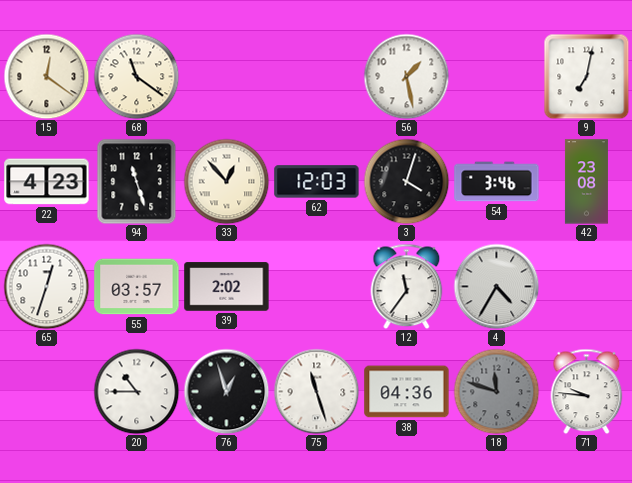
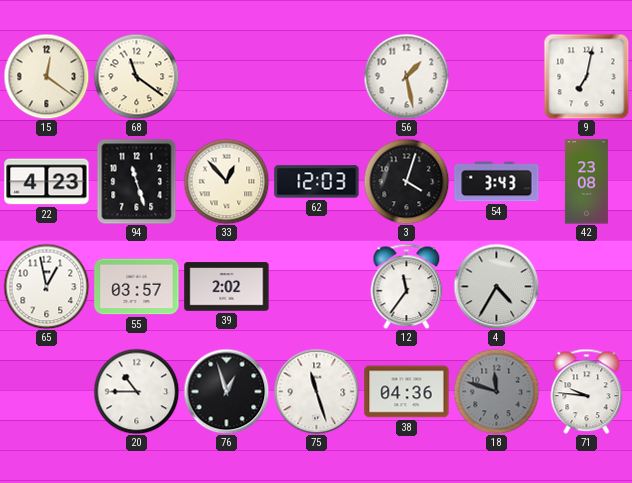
54: 3:46 -> 3:43
65: 12:33 -> 12:58
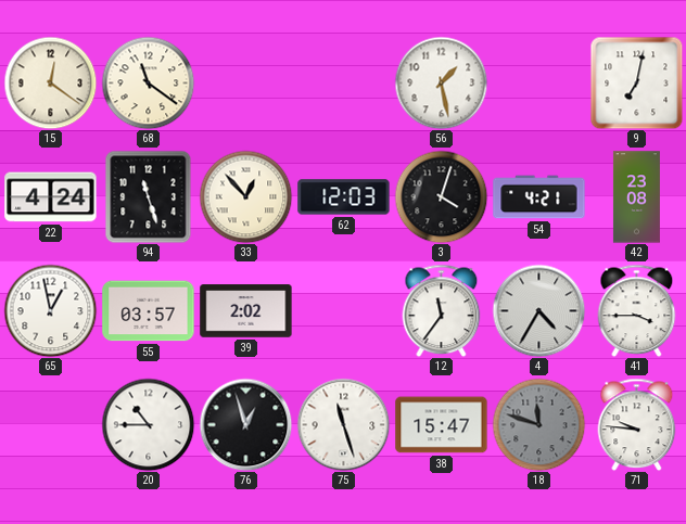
22: 4:23 -> 4:24
54: 3:43 -> 4:21
41: none -> 3:45
38: 04:36 -> 15:47
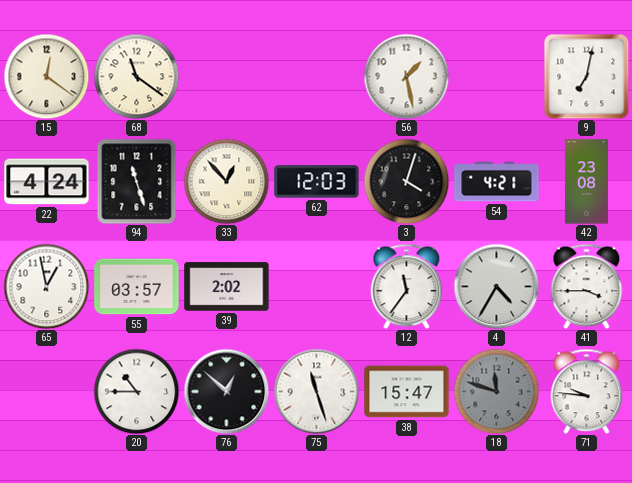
76: 12:57 -> 12:52
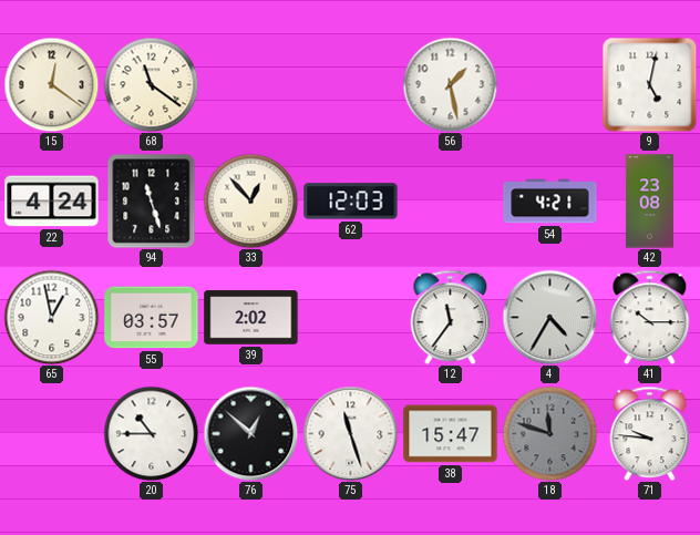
9: 7:02 -> 5:02
3: 4:03 -> none
41: 3:45 -> 10:15
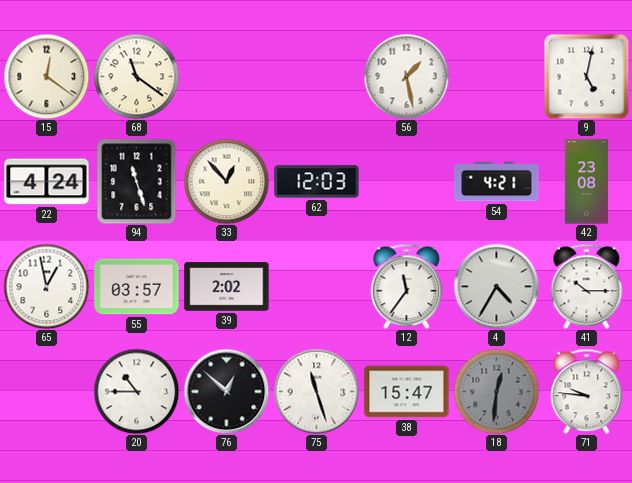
18: 11:48 -> 12:31
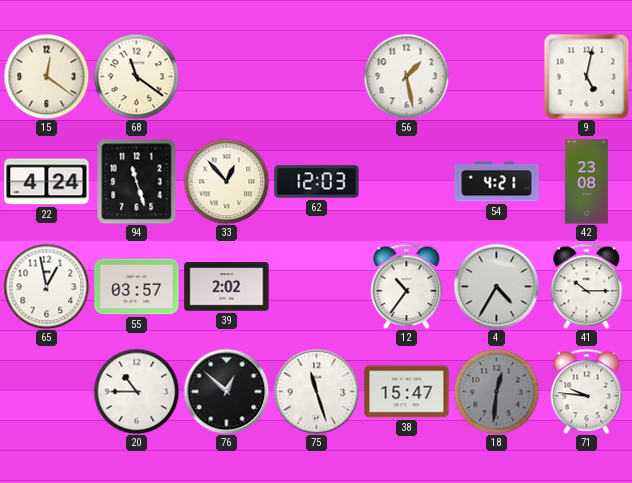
12: 11:36 -> 10:36
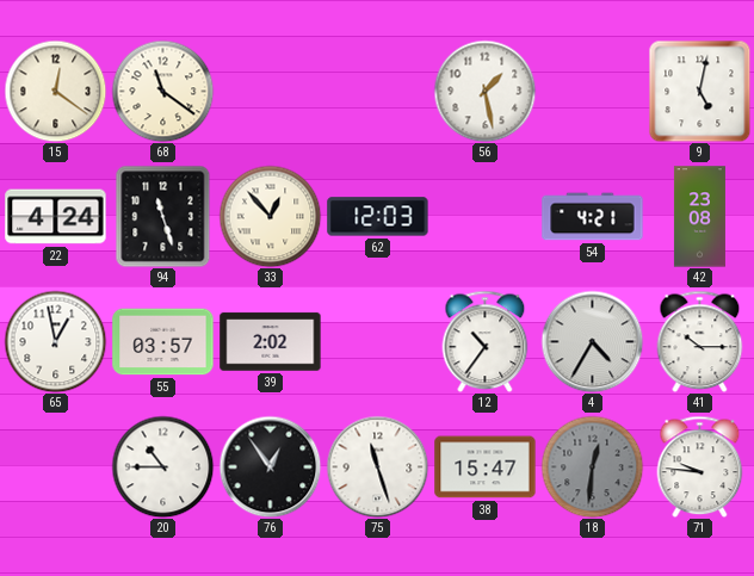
76: 12:52 -> 12:54
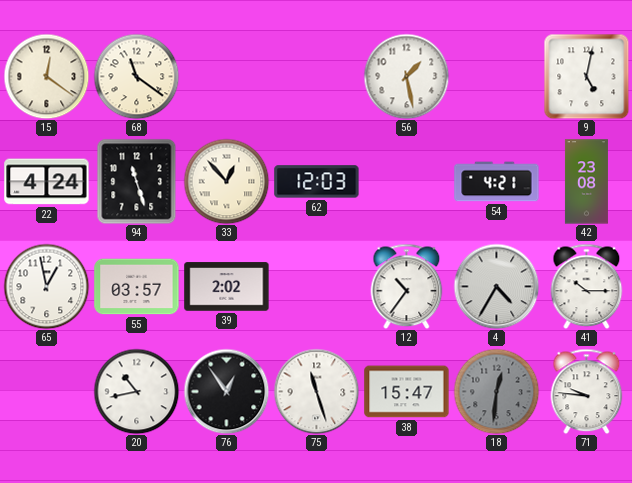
20: 10:45 -> 10:43
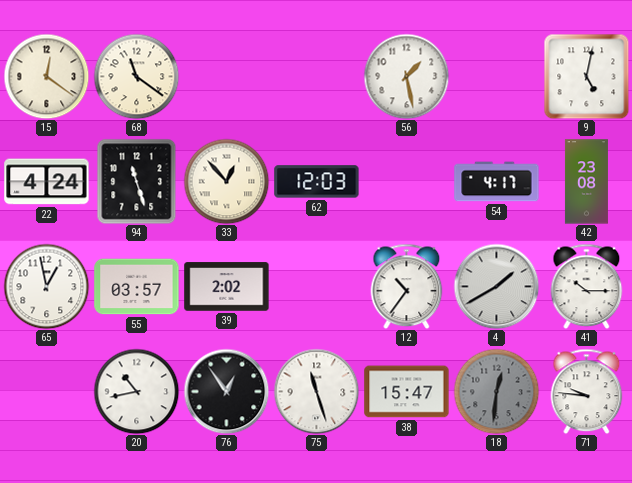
54: 4:21 -> 4:17
4: 4:35 -> 1:40
